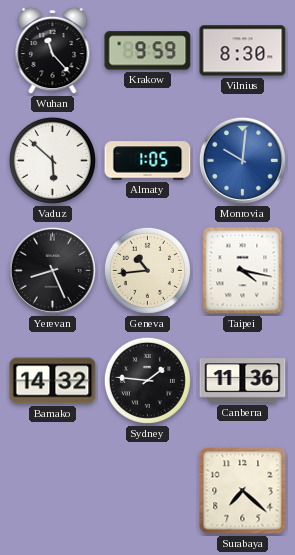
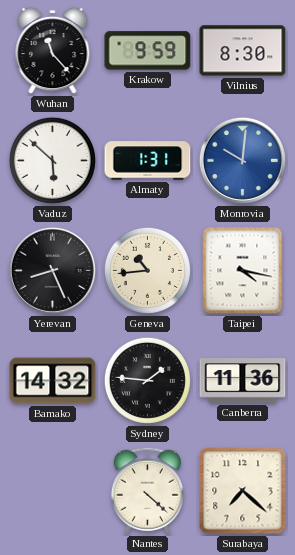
Almaty: 1:05 -> 1:31
Nantes: none -> 4:22
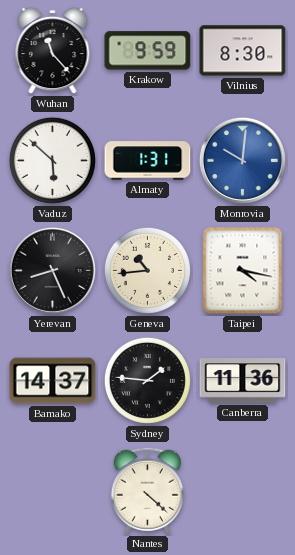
Bamako: 14:32 -> 14:37
Surabaya: 7:22 -> none
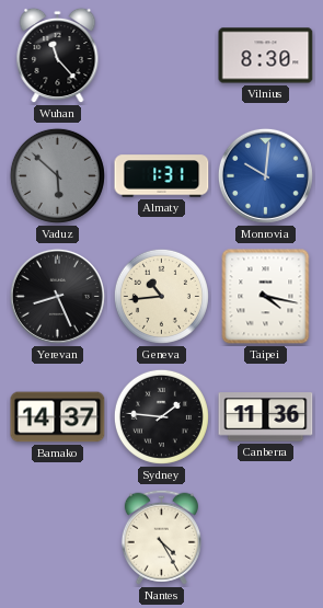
Krakow: 9:59 -> none
Vaduz dial: white -> grey
Nantes: 4:22 -> 4:25
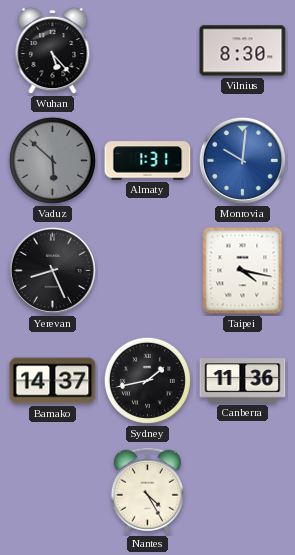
Wuhan: 11:23 -> 5:23
Geneva: 10:44 -> none
Sydney: 1:46 -> 1:43
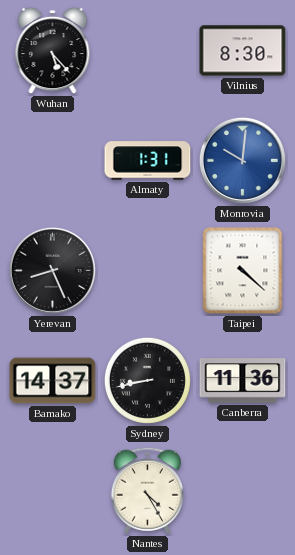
Vaduz: 5:52 -> none
Taipei: 4:17 -> 4:22
Sydney: 1:43 -> 8:43
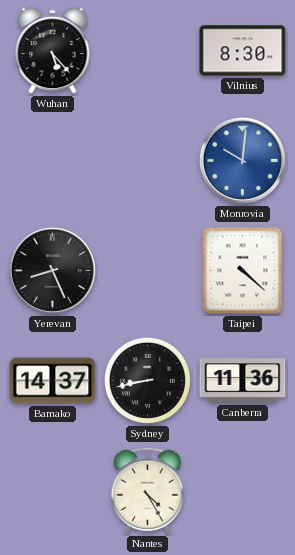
Almaty: 1:31 -> none
